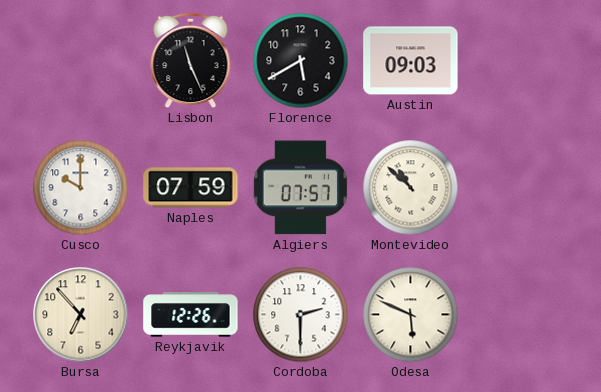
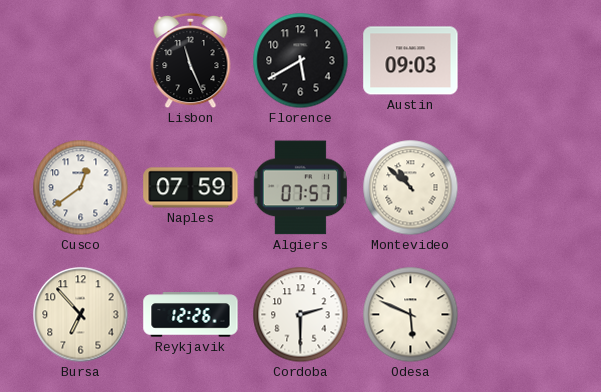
Cusco: 10:00 -> 12:39
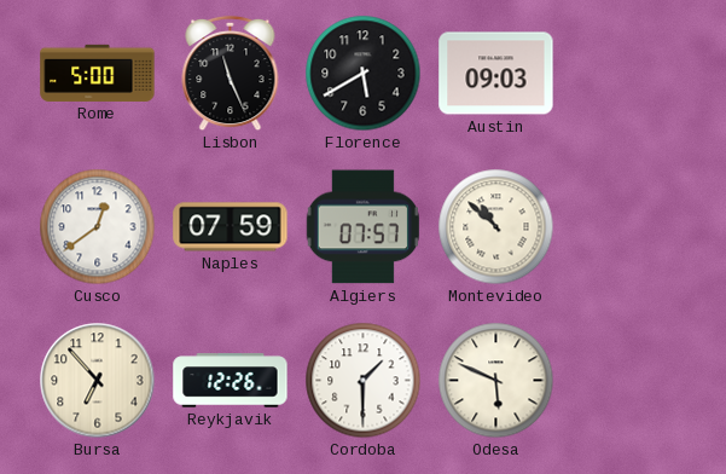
Rome: none -> 5:00
Cordoba: 2:30 -> 1:30
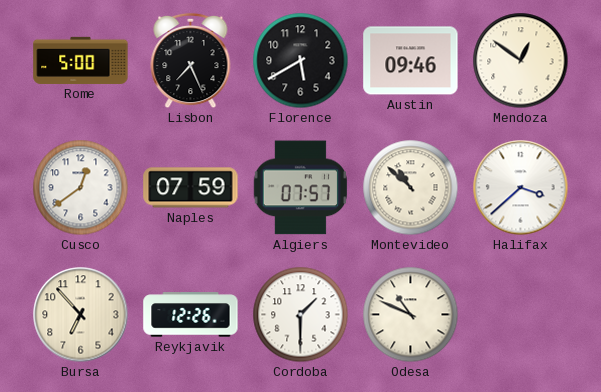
Lisbon: 11:26 -> 7:26
Austin: 09:03 -> 09:46
Mendoza: none -> 12:51
Halifax: none -> 3:38
Odesa: 5:49 -> 10:49
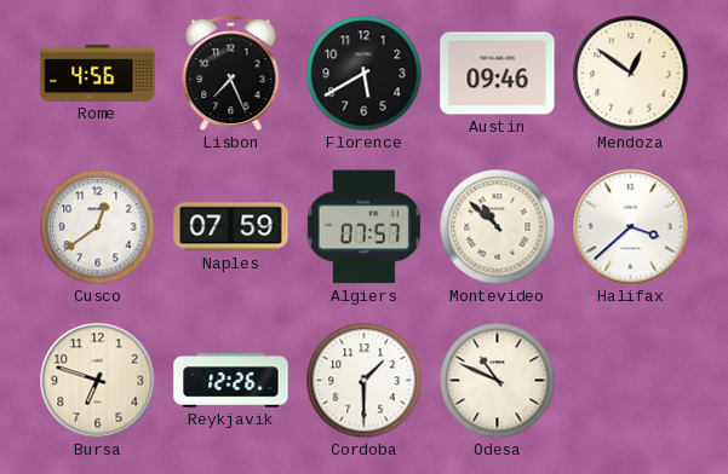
Rome: 5:00 -> 4:56
Bursa: 6:53 -> 6:48
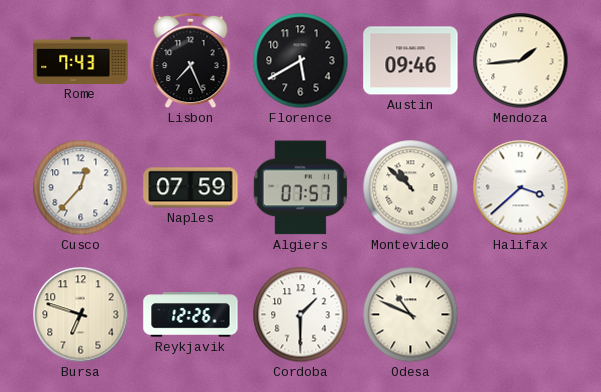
Rome: 4:56 -> 7:43
Mendoza: 12:51 -> 1:44
Cusco: 12:39 -> 12:37
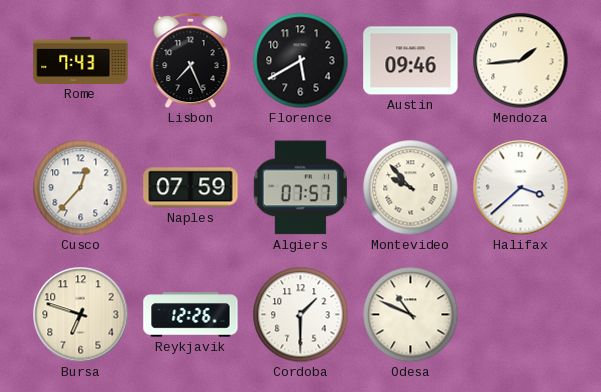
Montevideo: 10:52 -> 9:53
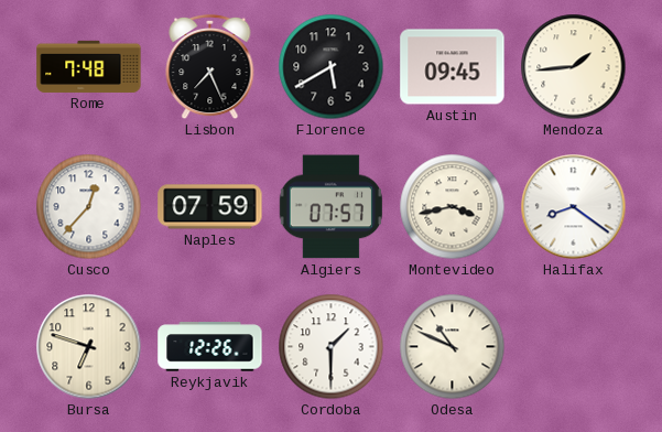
Rome: 7:43 -> 7:48
Austin: 09:46 -> 09:45
Montevideo: 9:53 -> 3:43
Halifax: 3:38 -> 8:21
